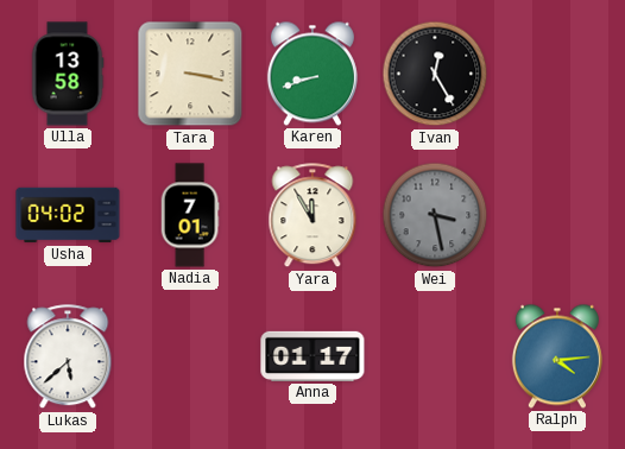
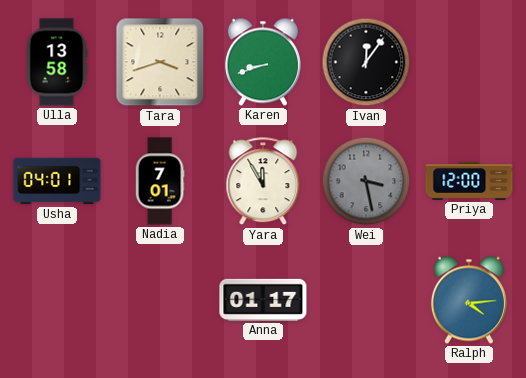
Tara: 3:17 -> 3:42
Ivan: 12:25 -> 12:06
Usha: 04:02 -> 04:01
Priya: none -> 12:00
Lukas: 5:38 -> none
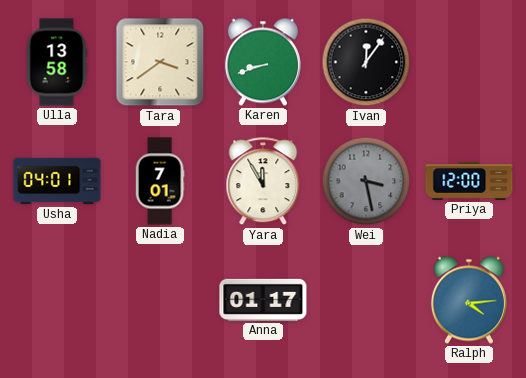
Tara: 3:42 -> 3:39
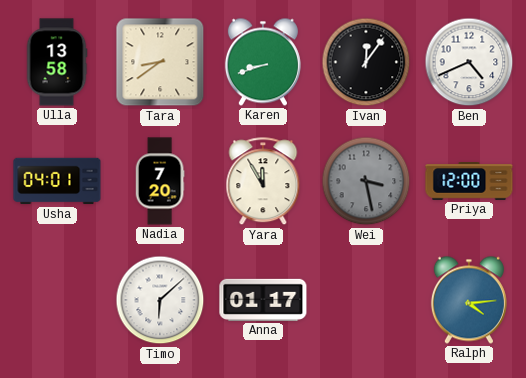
Tara: 3:39 -> 8:39
Ben: none -> 4:41
Nadia: 7:01 -> 7:20
Timo: none -> 6:08
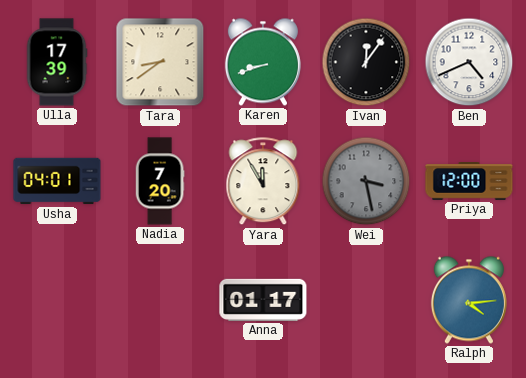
Ulla: 13:58 -> 17:39
Timo: 6:08 -> none
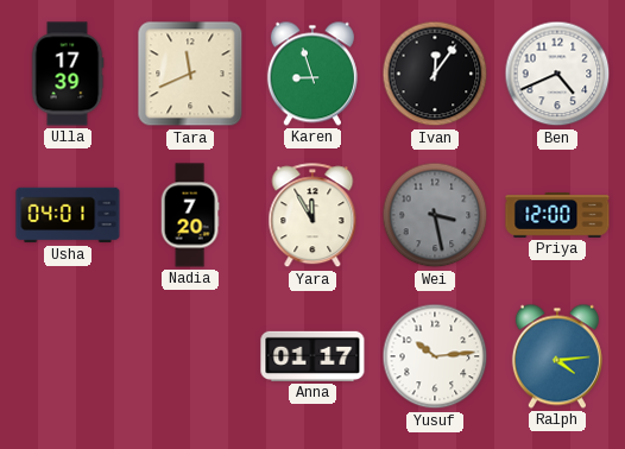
Tara: 8:39 -> 11:41
Karen: 8:42 -> 8:57
Yusuf: none -> 10:14
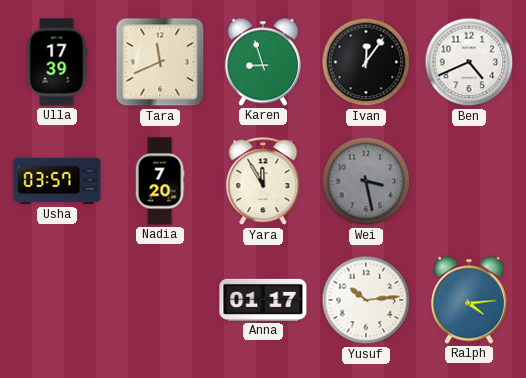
Usha: 04:01 -> 03:57
Priya: 12:00 -> none
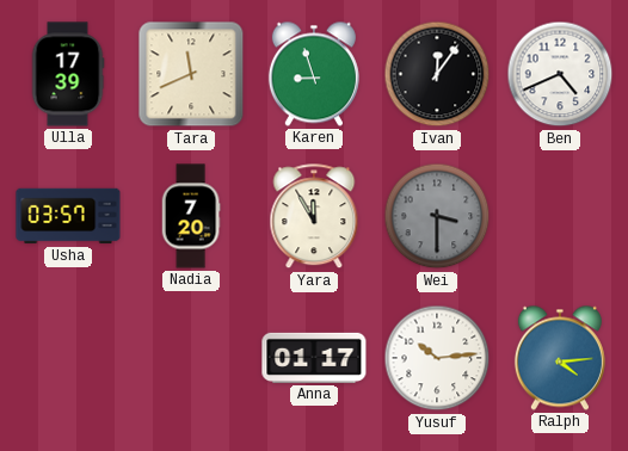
Wei: 3:28 -> 3:30
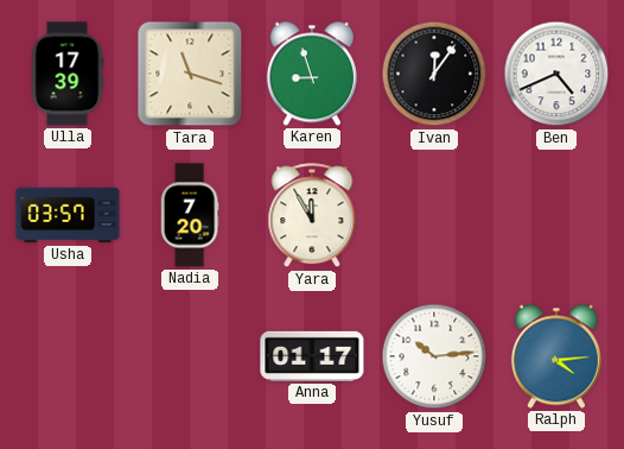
Tara: 11:41 -> 11:18
Wei: 3:30 -> none
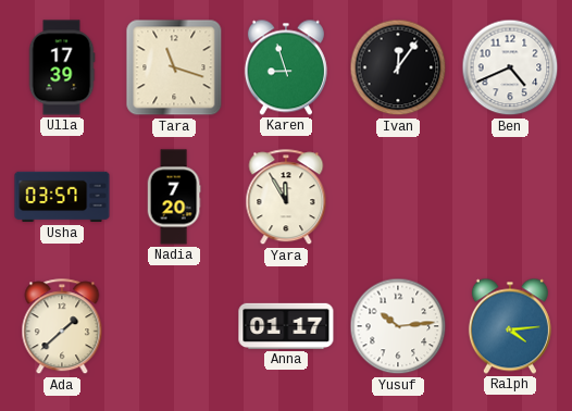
Ada: none -> 1:38
